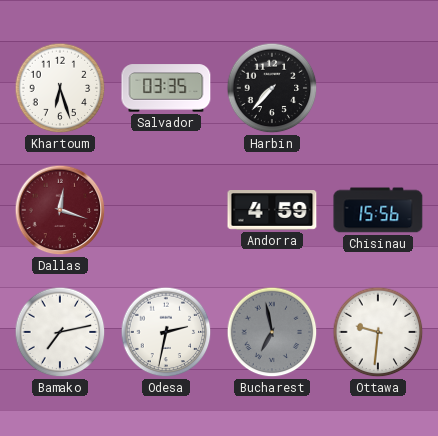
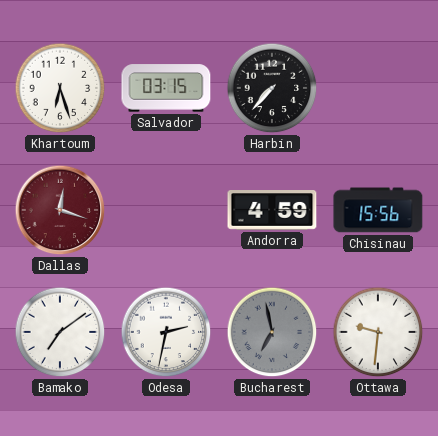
Salvador: 03:35 -> 03:15
Bamako: 7:13 -> 7:09
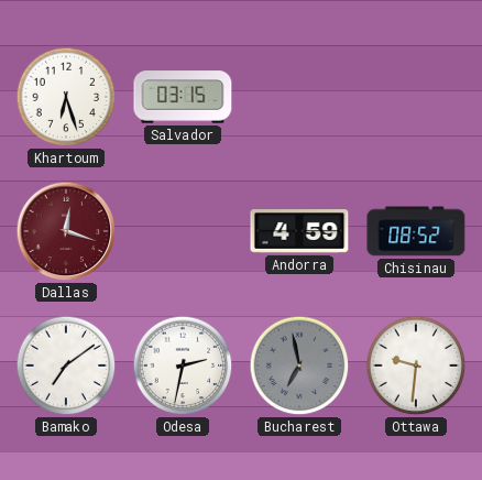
Harbin: 7:37 -> none
Chisinau: 15:56 -> 08:52
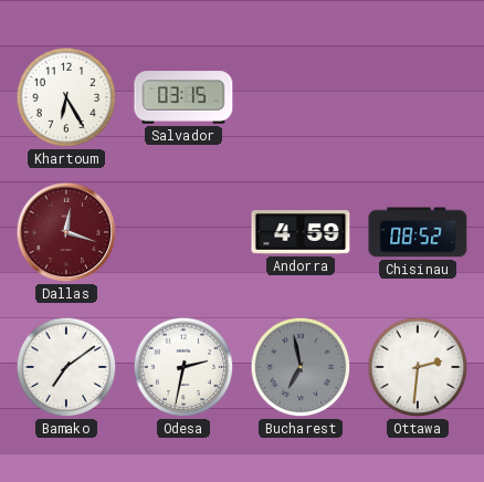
Khartoum: 6:27 -> 6:25
Ottawa: 9:31 -> 2:31
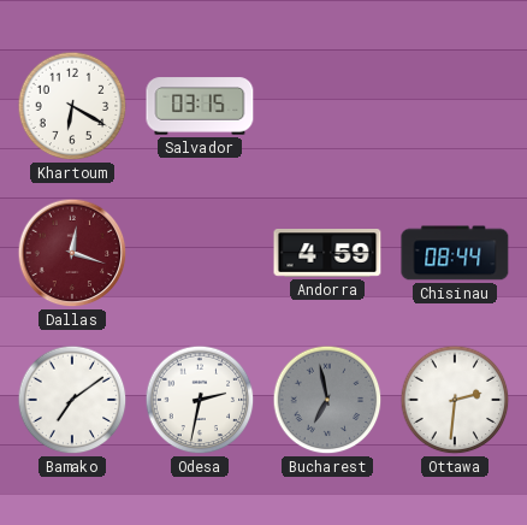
Khartoum: 6:25 -> 6:20
Chisinau: 08:52 -> 08:44
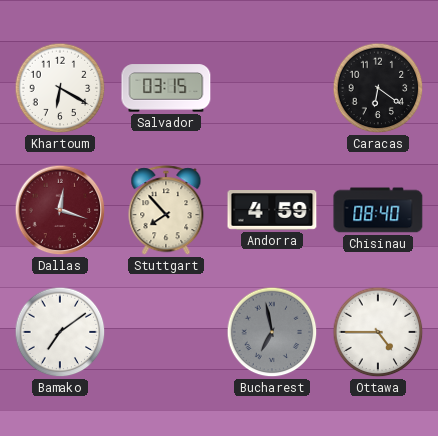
Caracas: none -> 6:21
Stuttgart: none -> 7:53
Chisinau: 08:44 -> 08:40
Odesa: 2:32 -> none
Ottawa: 2:31 -> 4:45
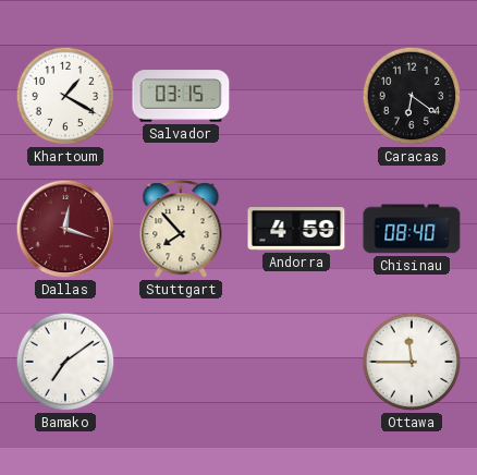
Khartoum: 6:20 -> 1:20
Bucharest: 6:58 -> none
Ottawa: 4:45 -> 11:45
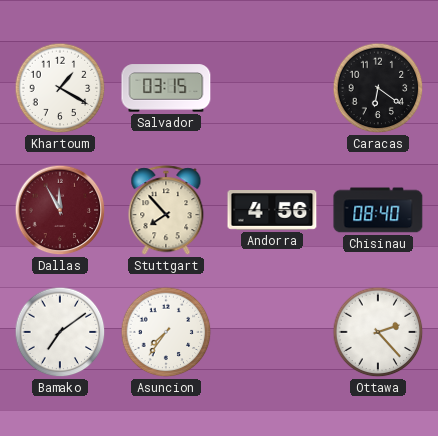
Dallas: 12:18 -> 11:55
Andorra: 4:59 -> 4:56
Asuncion: none -> 7:36
Ottawa: 11:45 -> 2:23
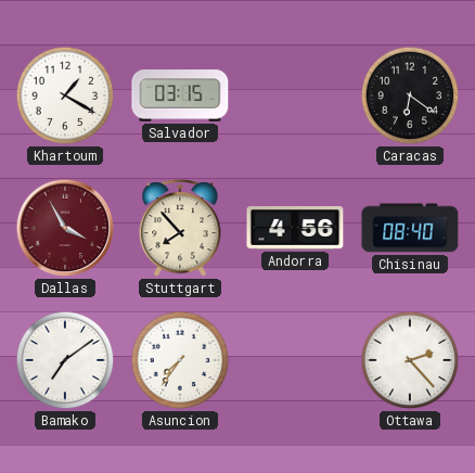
Dallas: 11:55 -> 3:55
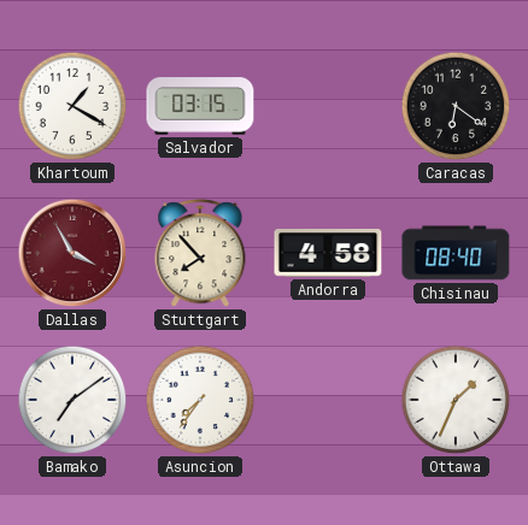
Andorra: 4:56 -> 4:58
Ottawa: 2:23 -> 1:34
